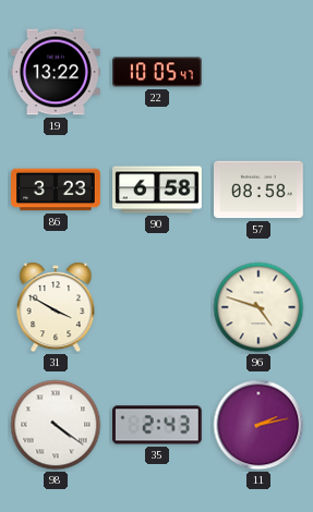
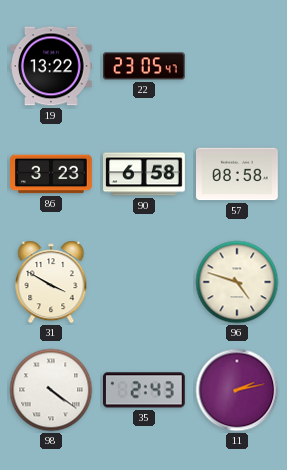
22: 10:05 -> 23:05
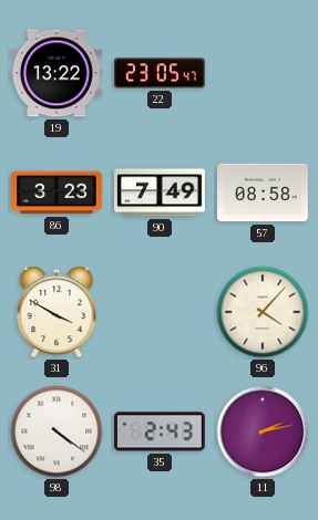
90: 6:58 -> 7:49
96: 4:48 -> 4:07
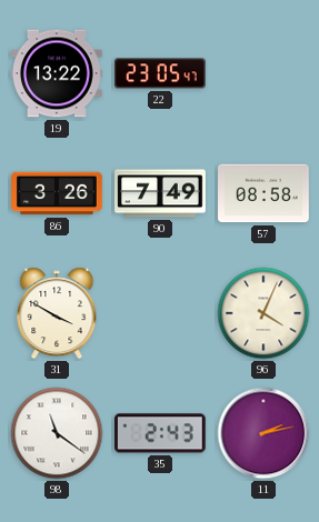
86: 3:23 -> 3:26
96: 4:07 -> 4:04
98: 4:21 -> 11:21
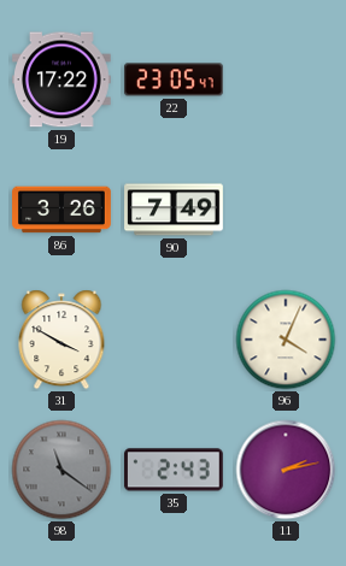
19: 13:22 -> 17:22
57: 08:58 -> none
98 dial: white -> grey
